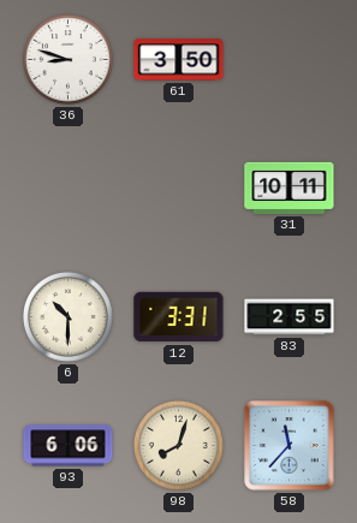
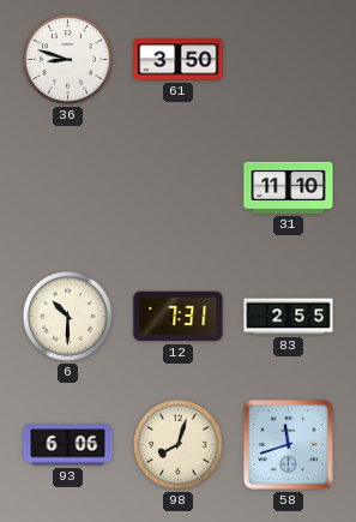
31: 10:11 -> 11:10
12: 3:31 -> 7:31
58: 11:37 -> 11:42
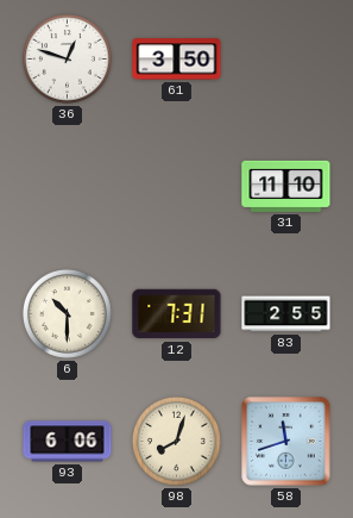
36: 8:48 -> 12:48
